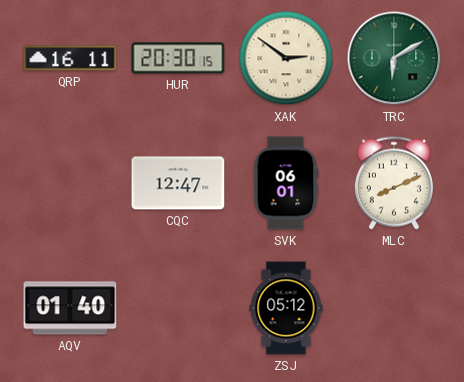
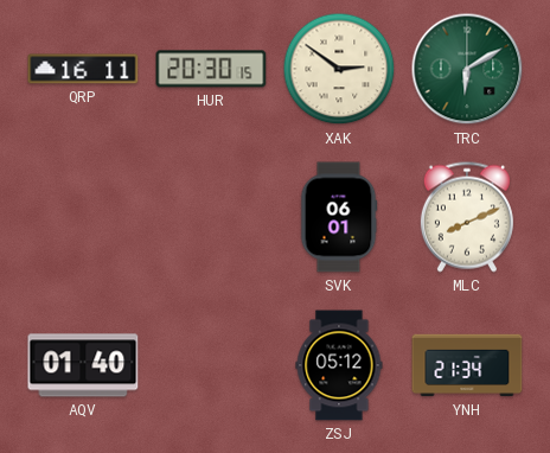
CQC: 12:47 -> none
YNH: none -> 21:34
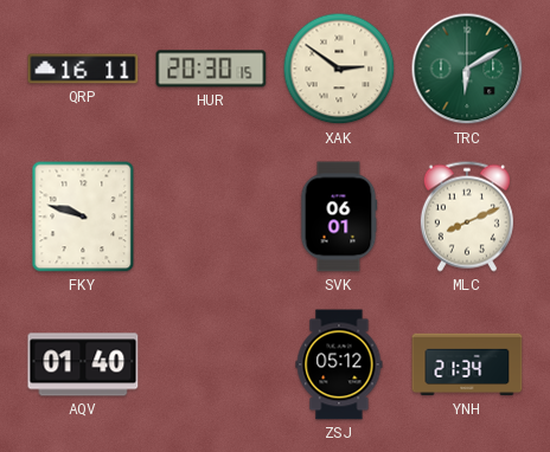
FKY: none -> 9:48
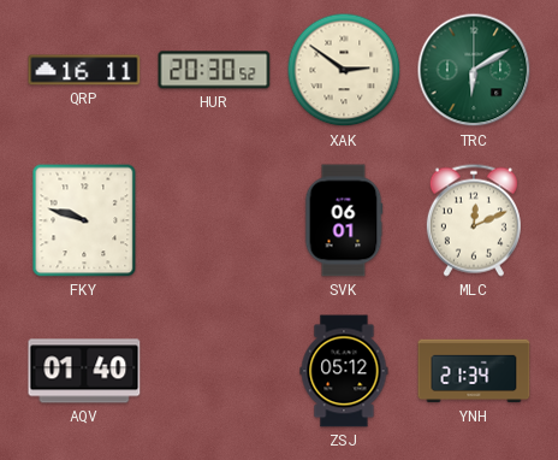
HUR: 20:30:15 -> 20:30:52
MLC: 8:11 -> 12:11
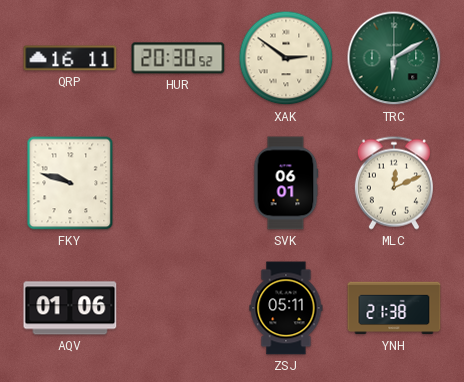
AQV: 01:40 -> 01:06
ZSJ: 05:12 -> 05:11
YNH: 21:34 -> 21:38
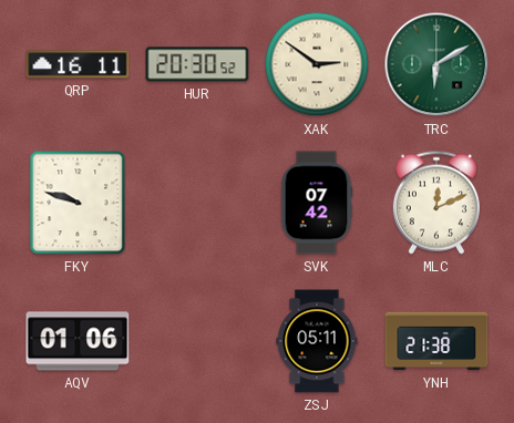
SVK: 06:01 -> 07:42
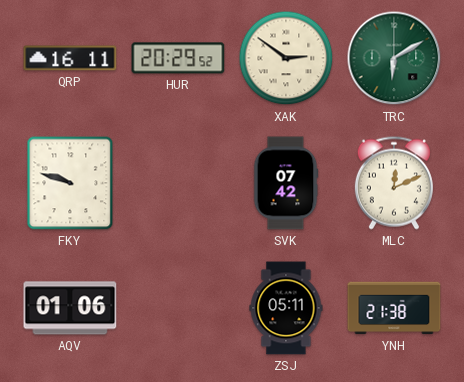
HUR: 20:30 -> 20:29
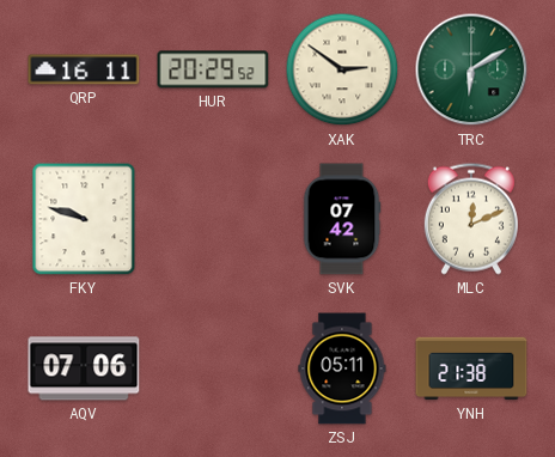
AQV: 01:06 -> 07:06
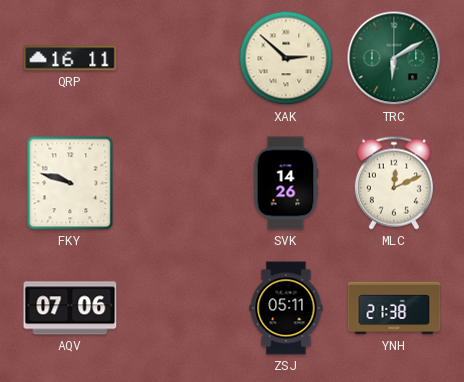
HUR: 20:29 -> none
XAK: 2:51 -> 2:52
SVK: 07:42 -> 14:26
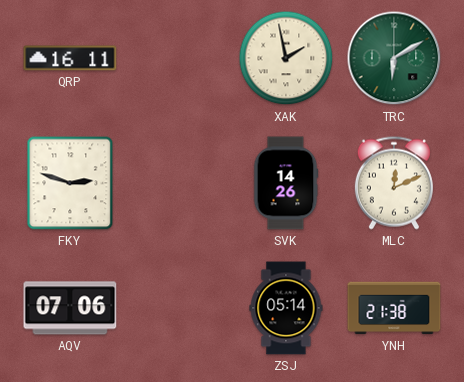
XAK: 2:52 -> 1:58
FKY: 9:48 -> 2:48
ZSJ: 05:11 -> 05:14
